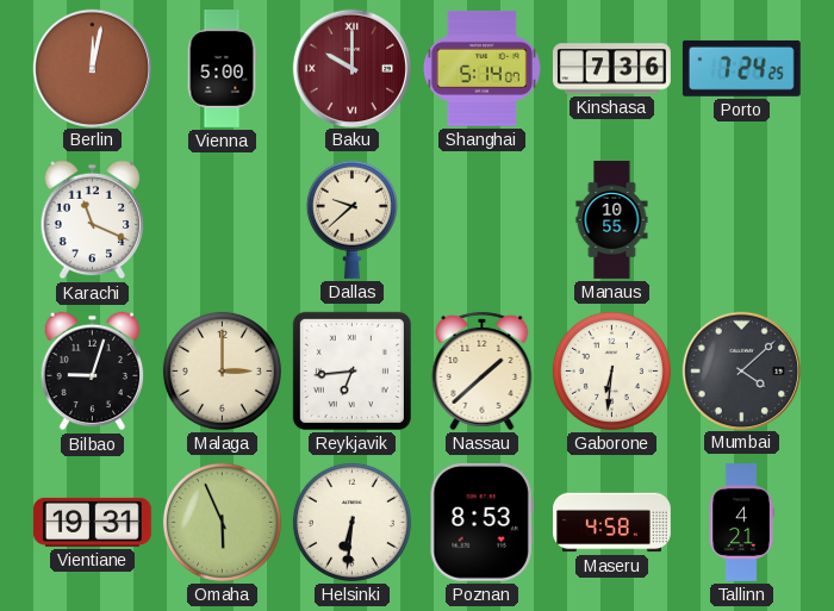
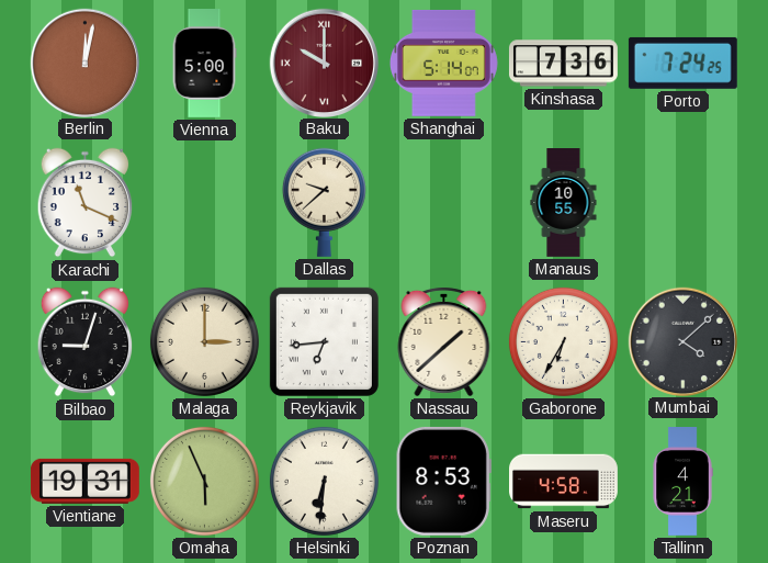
Gaborone: 6:31 -> 6:35
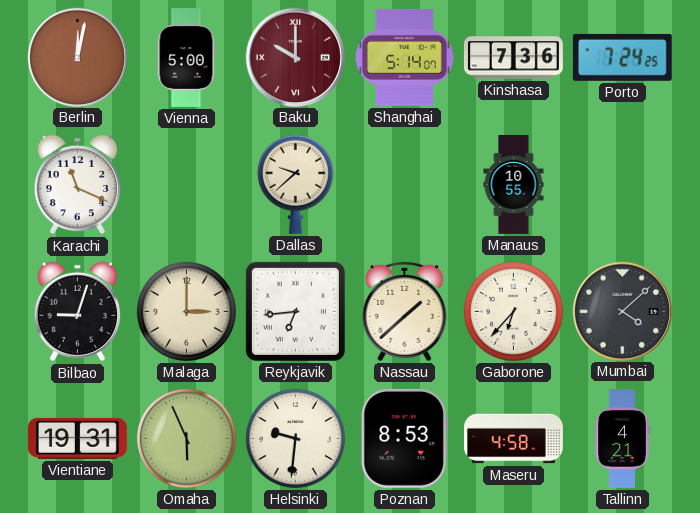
Gaborone: 6:35 -> 6:37
Helsinki: 6:31 -> 9:31
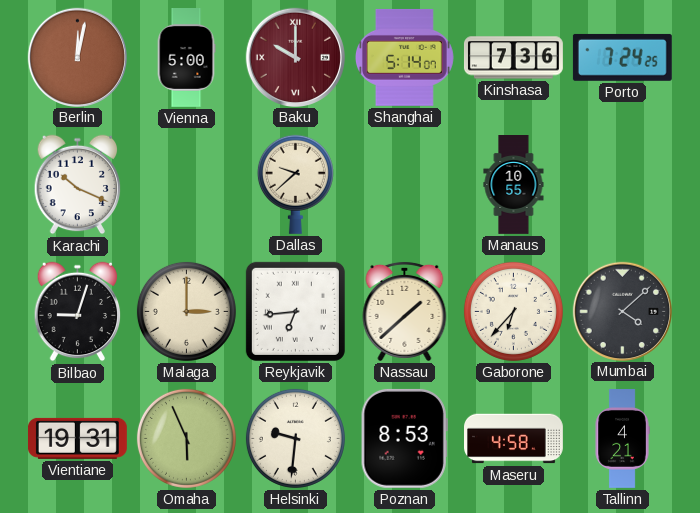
Karachi: 11:19 -> 10:19
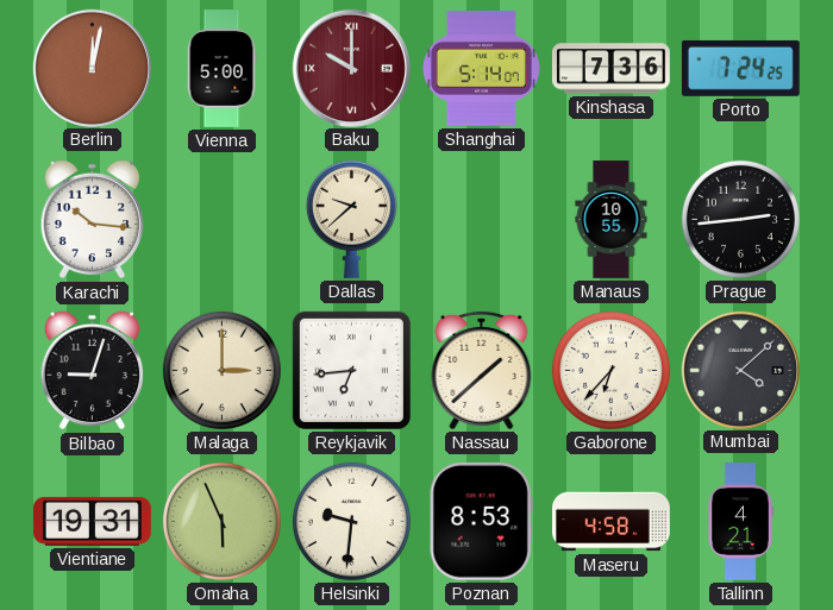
Karachi: 10:19 -> 10:16
Prague: none -> 2:44
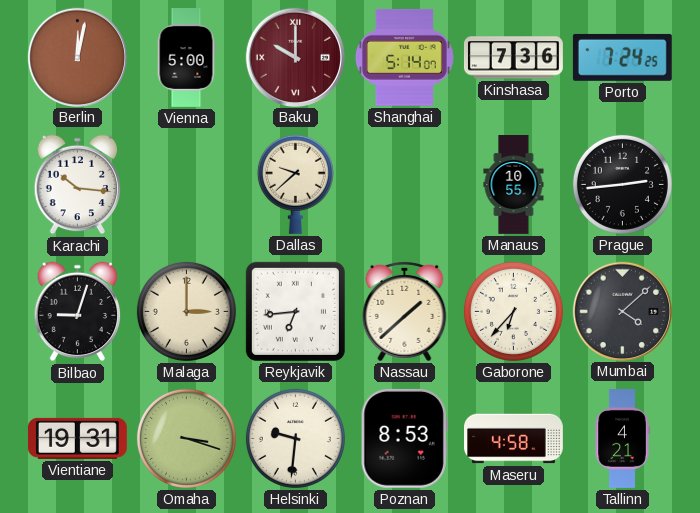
Omaha: 5:56 -> 3:18
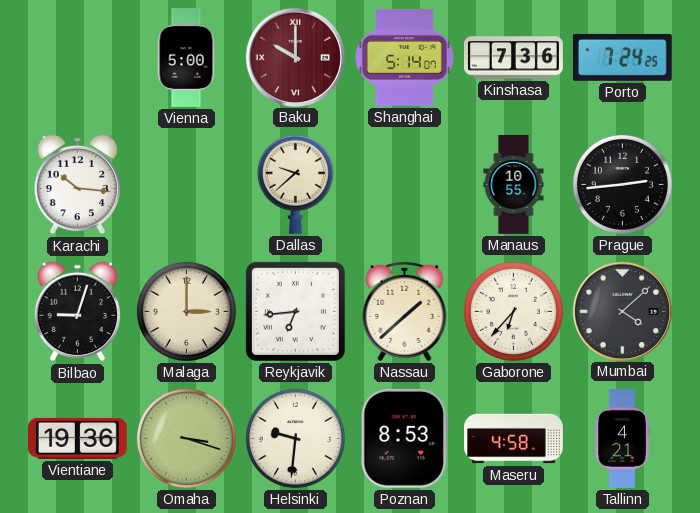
Berlin: 12:02 -> none
Vientiane: 19:31 -> 19:36
